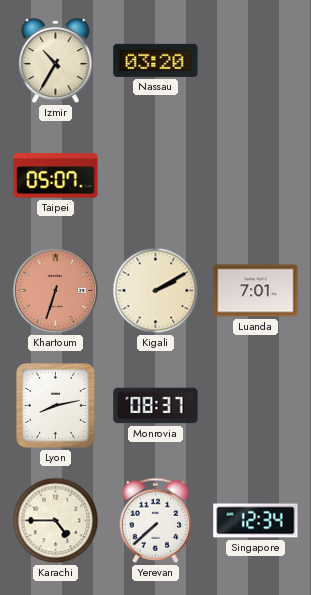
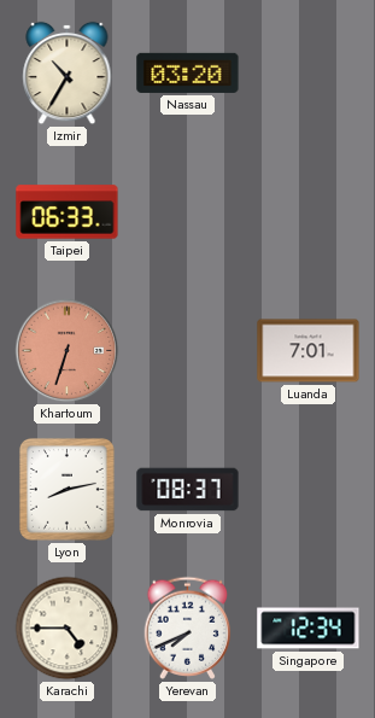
Taipei: 05:07 -> 06:33
Kigali: 2:10 -> none
Yerevan: 7:38 -> 7:41
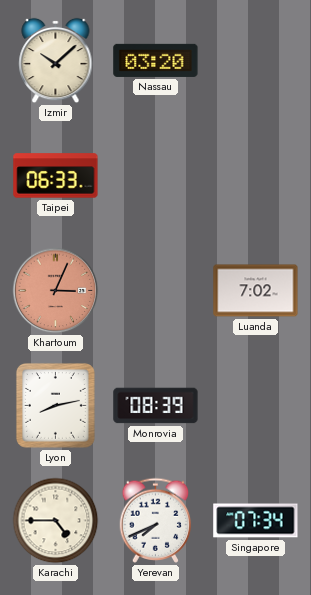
Izmir: 10:35 -> 10:08
Khartoum: 6:33 -> 3:04
Luanda: 7:01 -> 7:02
Monrovia: 08:37 -> 08:39
Singapore: 12:34 -> 07:34
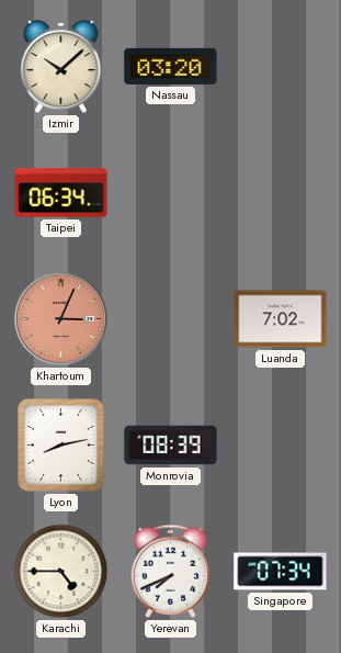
Taipei: 06:33 -> 06:34
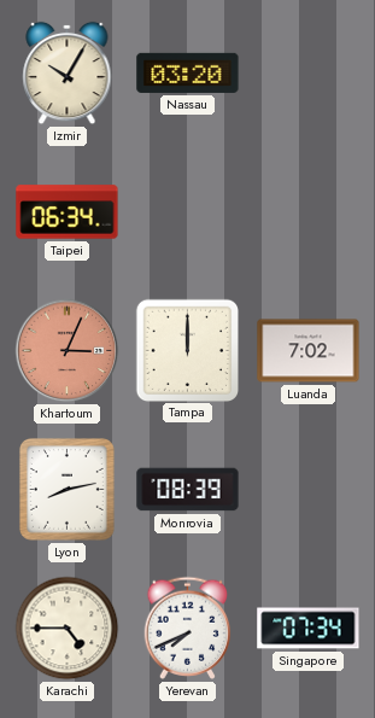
Izmir: 10:08 -> 10:05
Tampa: none -> 12:00
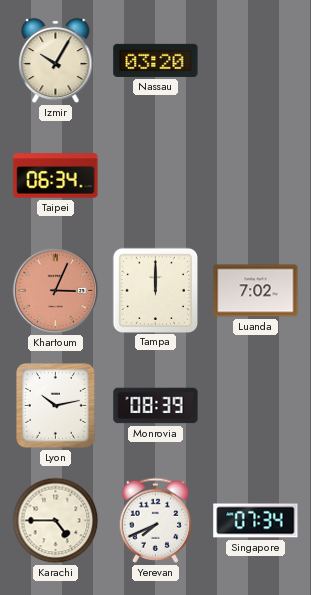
Lyon: 8:13 -> 10:13
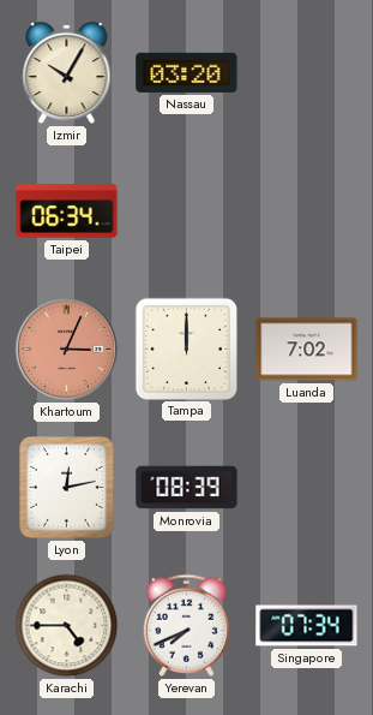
Lyon: 10:13 -> 12:13
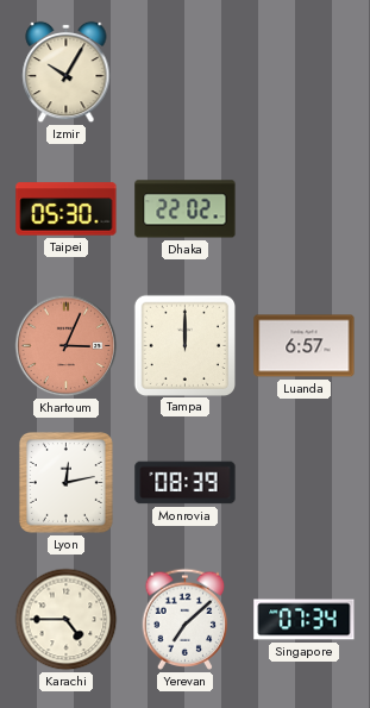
Nassau: 03:20 -> none
Taipei: 06:34 -> 05:30
Dhaka: none -> 22:02
Luanda: 7:02 -> 6:57
Yerevan: 7:41 -> 7:08
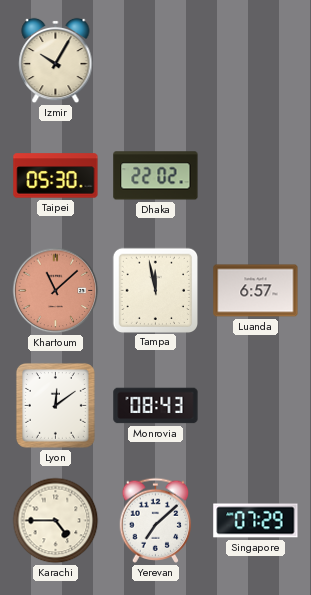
Khartoum: 3:04 -> 11:08
Tampa: 12:00 -> 11:58
Lyon: 12:13 -> 12:09
Monrovia: 08:39 -> 08:43
Singapore: 07:34 -> 07:29
